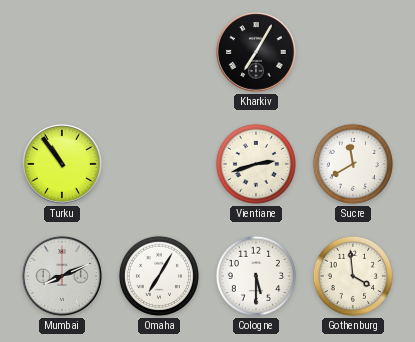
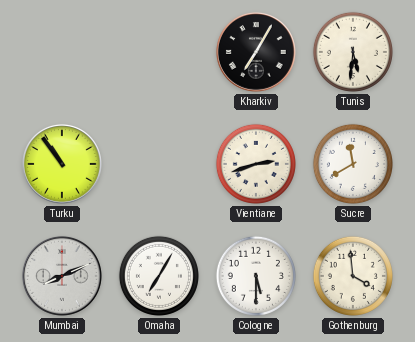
Tunis: none -> 5:31
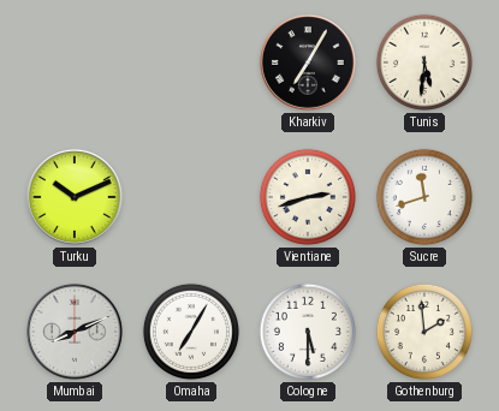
Turku: 10:54 -> 10:11
Sucre: 11:40 -> 11:42
Gothenburg: 3:59 -> 1:59
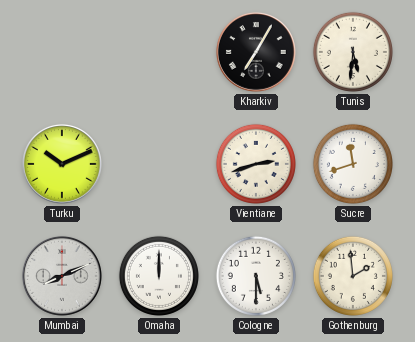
Omaha: 7:05 -> 12:00
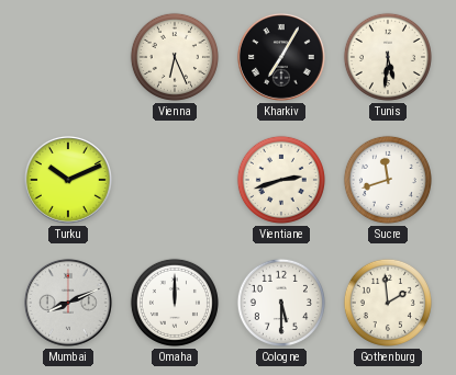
Vienna: none -> 6:26
